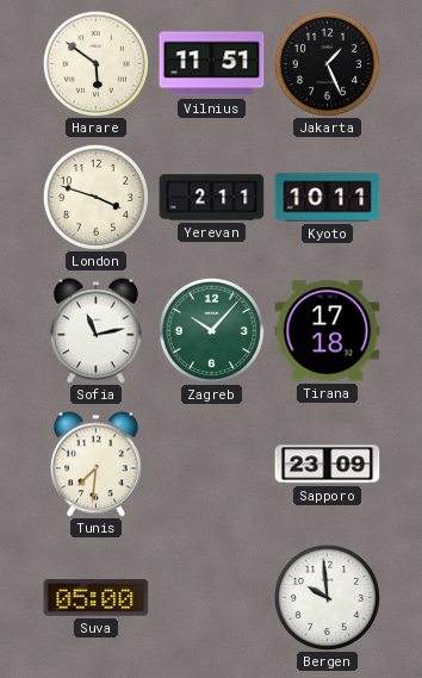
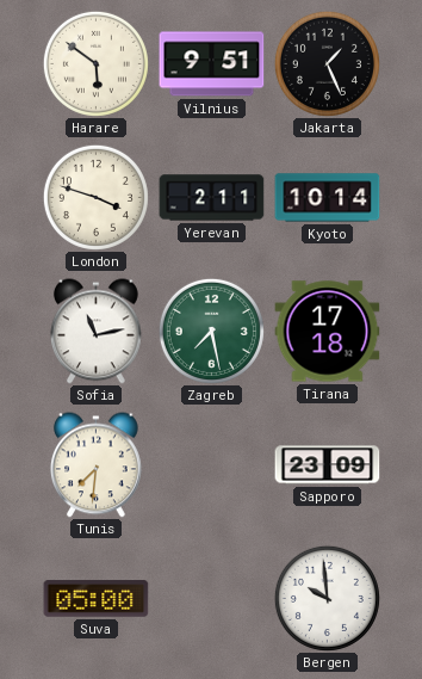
Vilnius: 11:51 -> 9:51
Kyoto: 10:11 -> 10:14
Zagreb: 10:07 -> 7:28
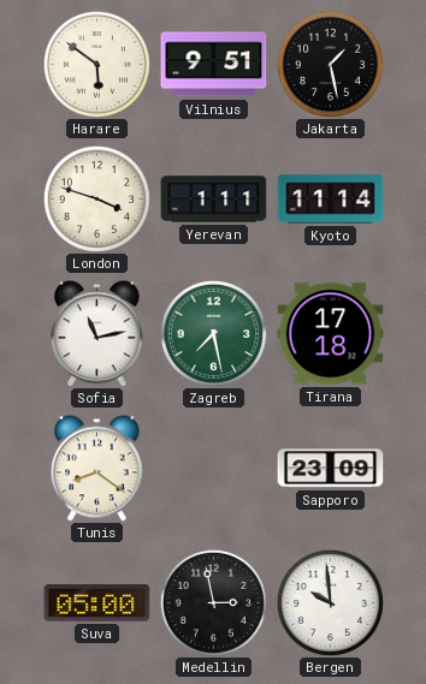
Jakarta: 1:26 -> 1:28
Yerevan: 2:11 -> 1:11
Kyoto: 10:14 -> 11:14
Tunis: 7:31 -> 8:21
Medellin: none -> 2:58
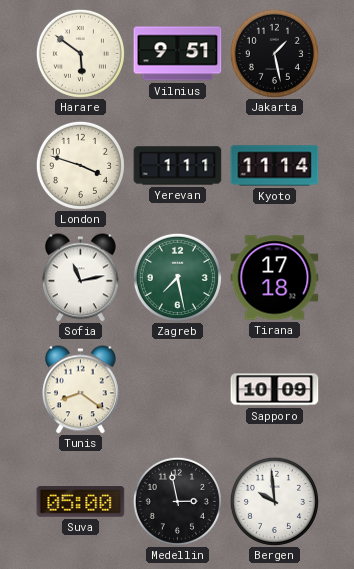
Sapporo: 23:09 -> 10:09
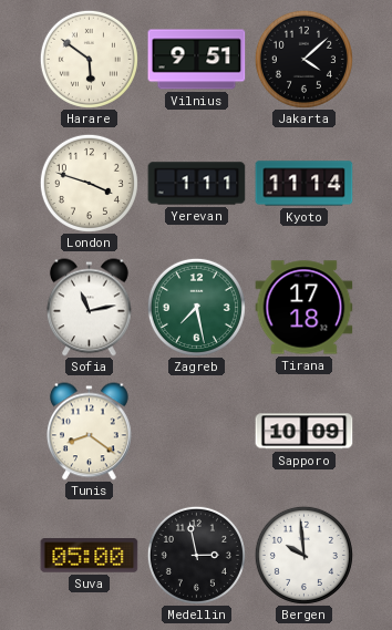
Jakarta: 1:28 -> 4:08
